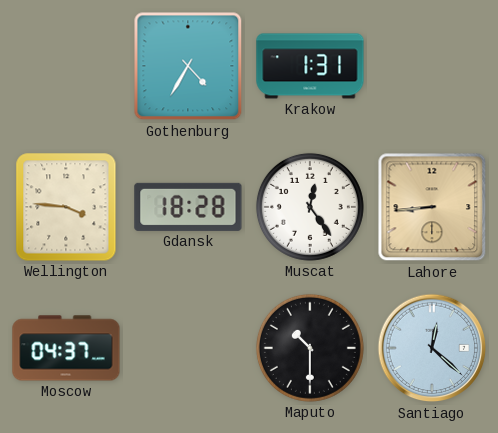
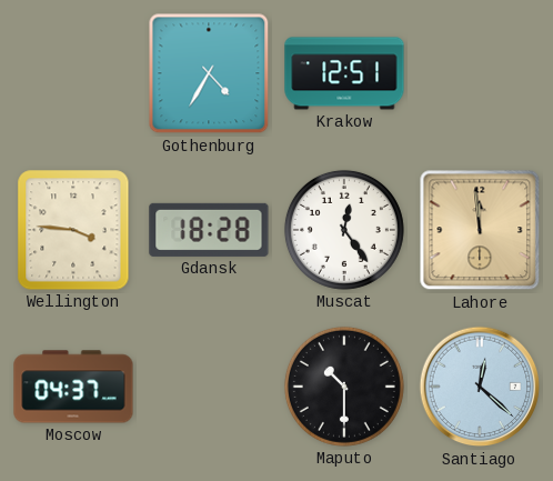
Krakow: 1:31 -> 12:51
Lahore: 8:44 -> 11:59
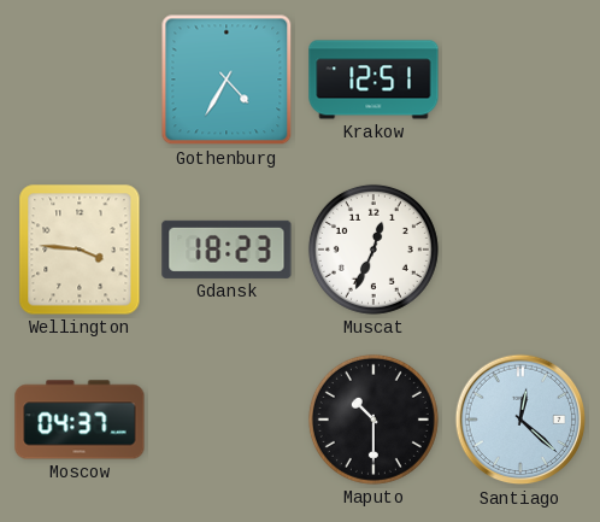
Gdansk: 18:28 -> 18:23
Muscat: 12:24 -> 12:34
Lahore: 11:59 -> none
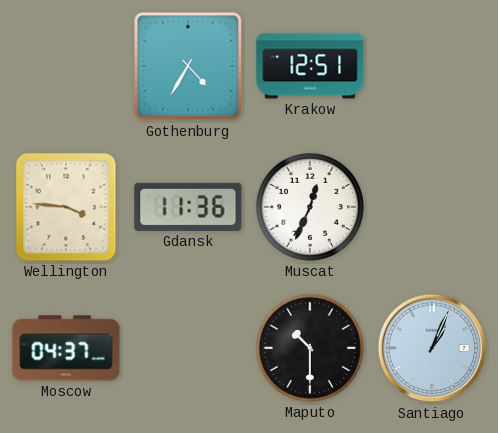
Gdansk: 18:23 -> 11:36
Santiago: 12:22 -> 1:04
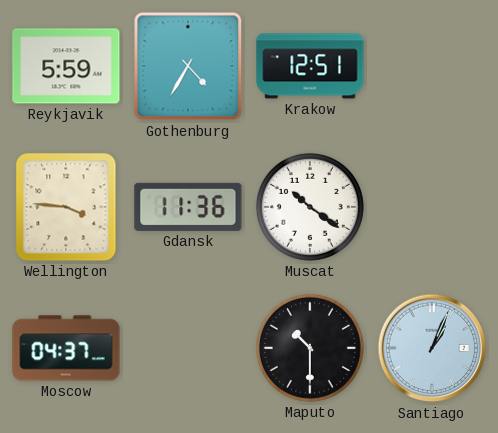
Reykjavik: none -> 5:59
Muscat: 12:34 -> 10:21
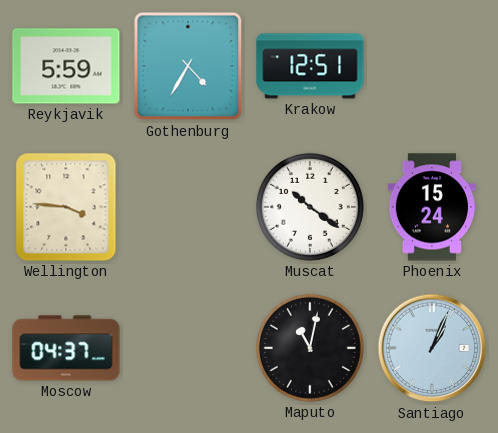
Gdansk: 11:36 -> none
Phoenix: none -> 15:24
Maputo: 10:30 -> 11:02
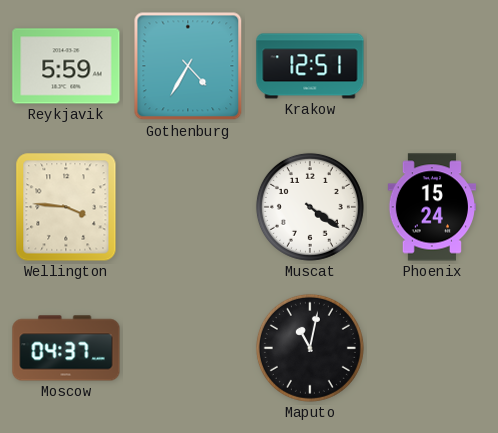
Muscat: 10:21 -> 4:21
Santiago: 1:04 -> none
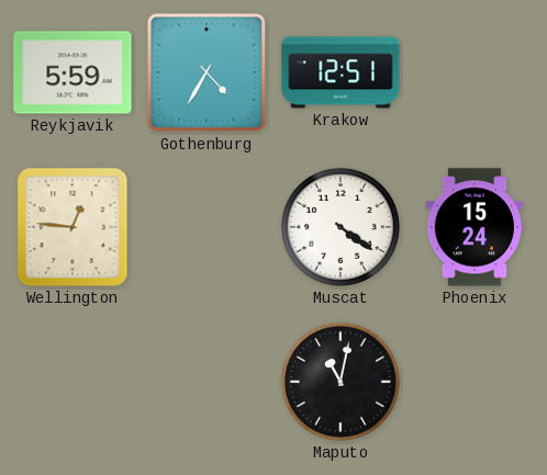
Wellington: 3:46 -> 12:46
Moscow: 04:37 -> none
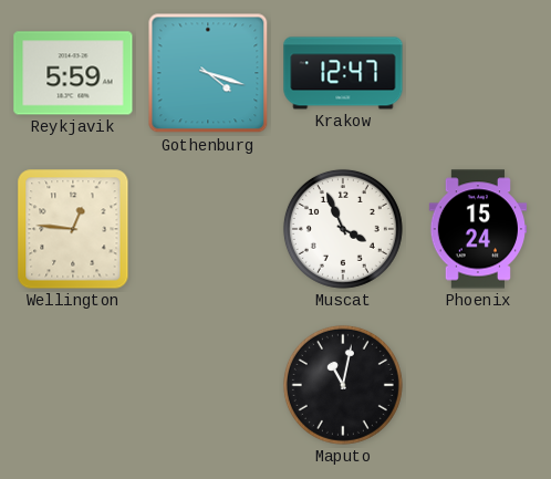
Gothenburg: 4:35 -> 4:18
Krakow: 12:51 -> 12:47
Muscat: 4:21 -> 3:56
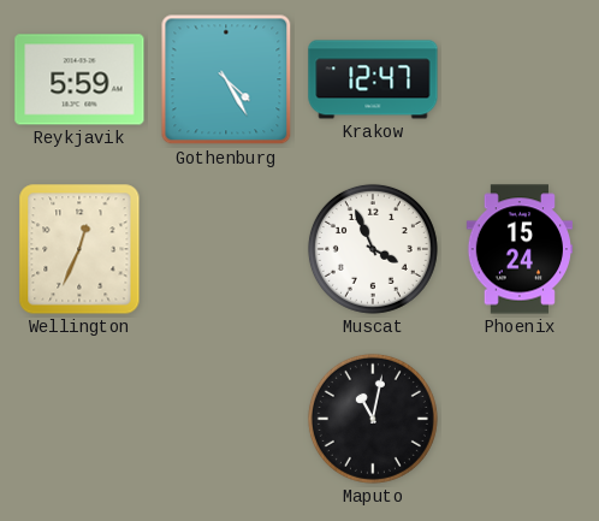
Gothenburg: 4:18 -> 4:25
Wellington: 12:46 -> 12:34
